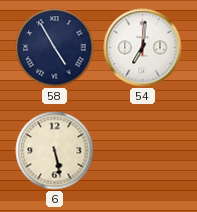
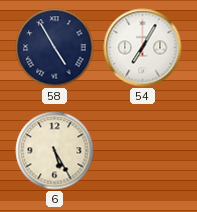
54: 7:01 -> 7:05
6: 5:28 -> 5:25
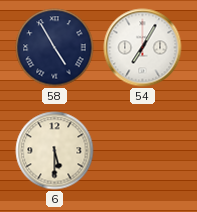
6: 5:25 -> 5:30
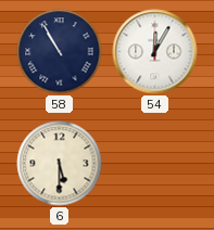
58: 4:55 -> 10:55
54: 7:05 -> 12:05
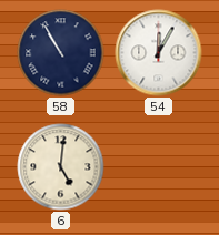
6: 5:30 -> 5:01
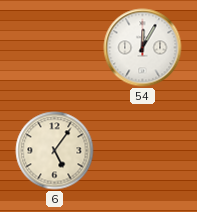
58: 10:55 -> none
6: 5:01 -> 5:06
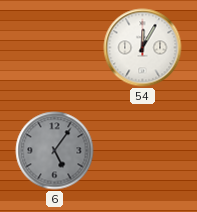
6 dial: cream -> grey
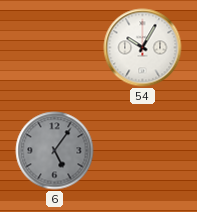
54: 12:05 -> 10:05
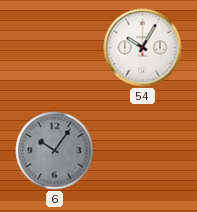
6: 5:06 -> 10:06
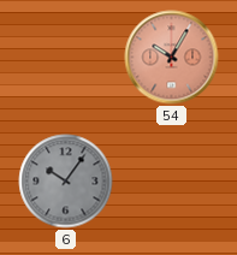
54 dial: white -> salmon
